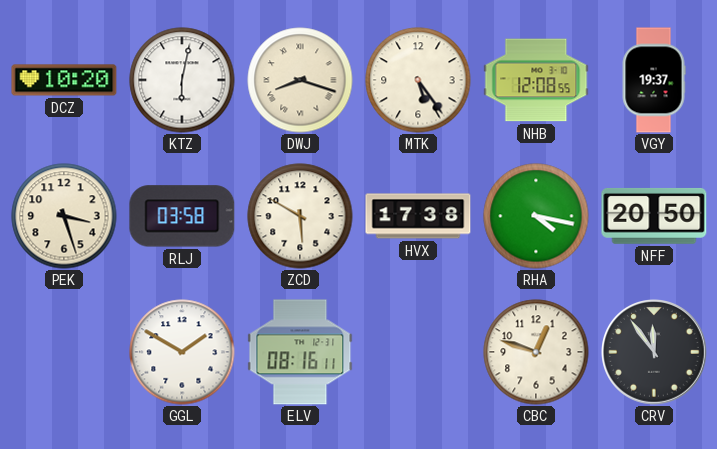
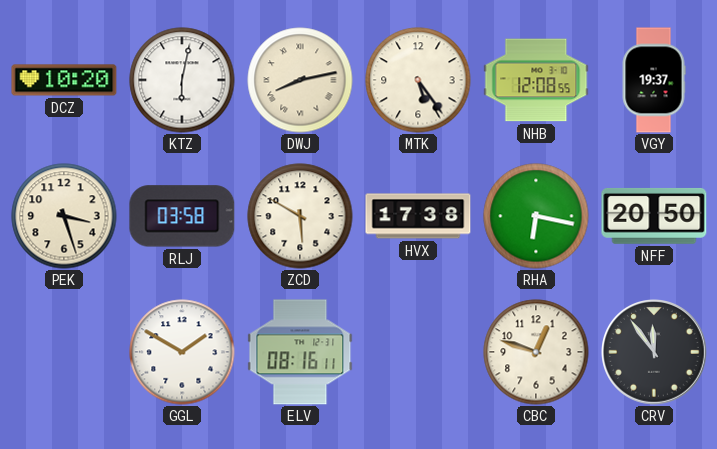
DWJ: 8:18 -> 8:13
RHA: 4:17 -> 6:17
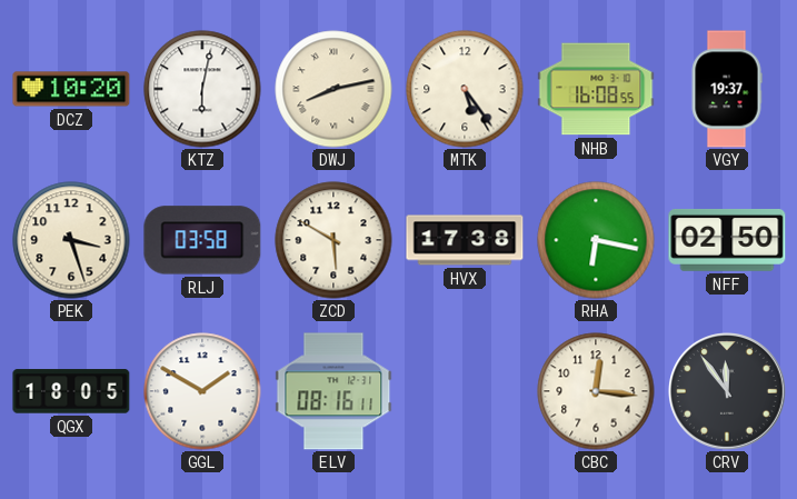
NHB: 12:08 -> 16:08
NFF: 20:50 -> 02:50
QGX: none -> 18:05
CBC: 12:48 -> 12:16
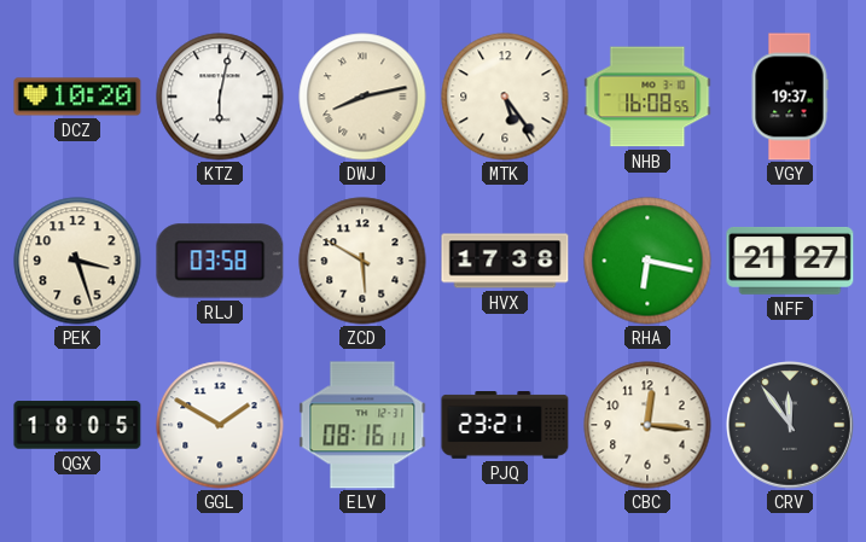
NFF: 02:50 -> 21:27
PJQ: none -> 23:21
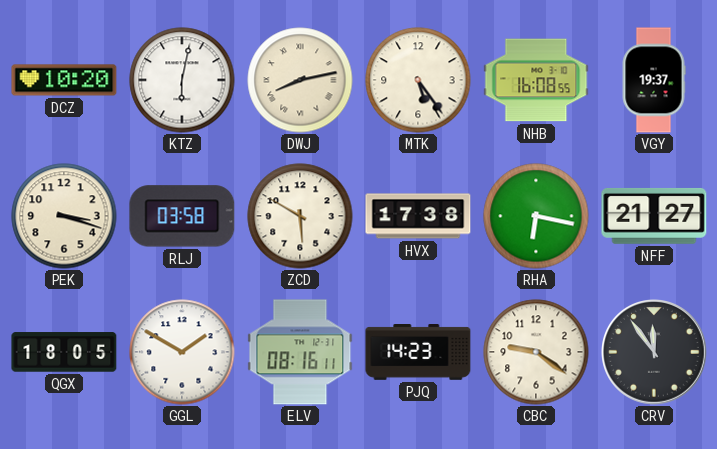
PEK: 3:27 -> 3:18
PJQ: 23:21 -> 14:23
CBC: 12:16 -> 9:21
